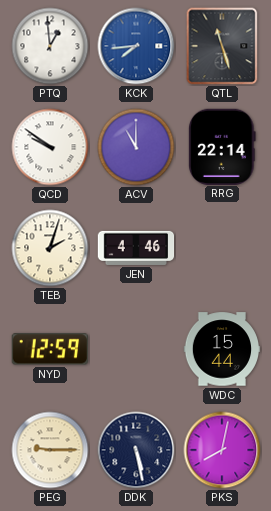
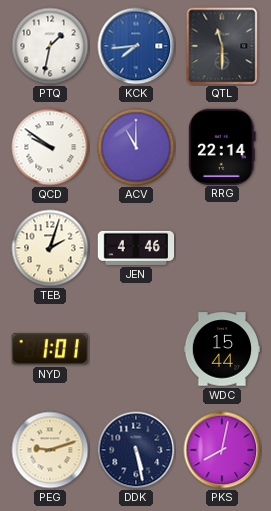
PTQ: 12:59 -> 1:32
QTL: 11:27 -> 11:30
NYD: 12:59 -> 1:01
PEG: 9:15 -> 9:12
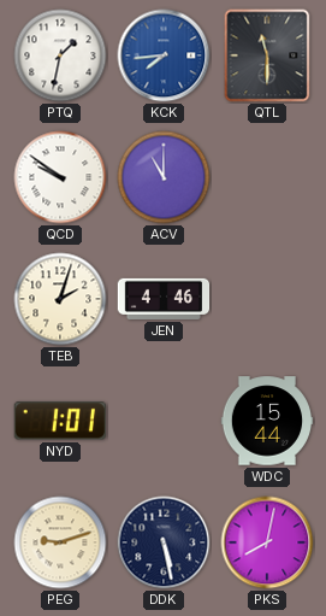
RRG: 22:14 -> none
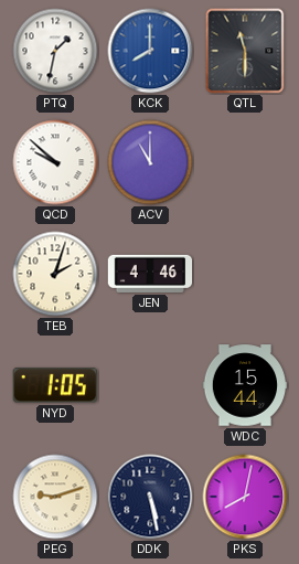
KCK: 7:44 -> 8:00
QCD: 9:51 -> 9:52
NYD: 1:01 -> 1:05
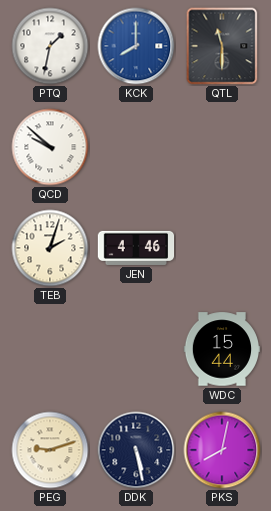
ACV: 11:00 -> none
NYD: 1:05 -> none
